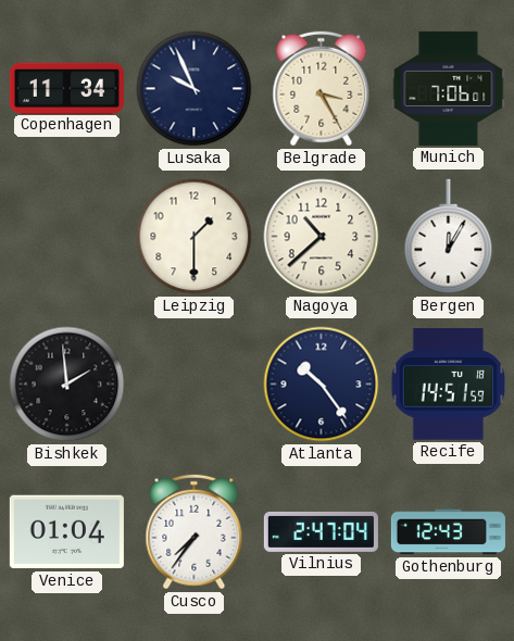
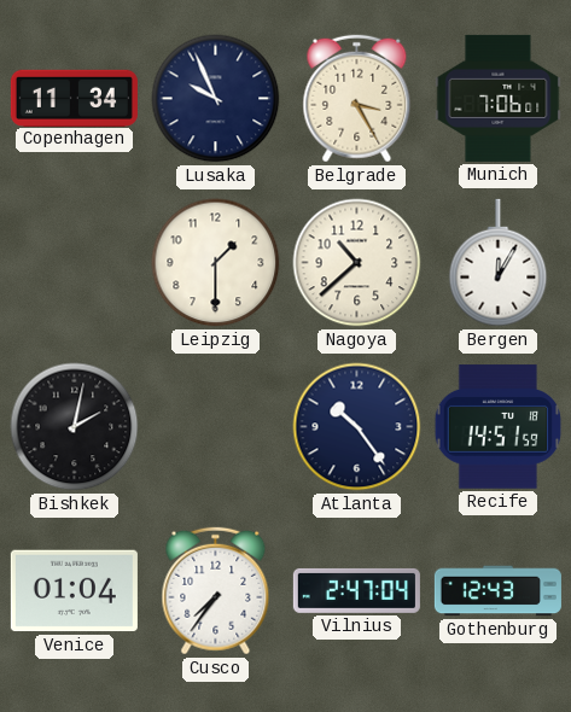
Bishkek: 1:59 -> 2:02
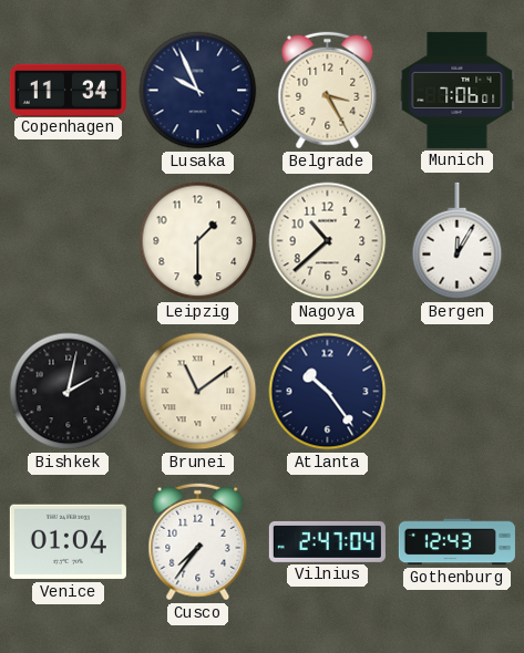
Brunei: none -> 11:09
Recife: 14:51 -> none
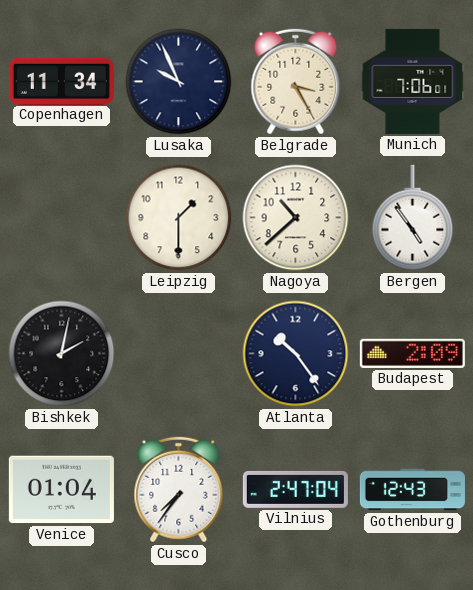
Bergen: 12:05 -> 4:54
Brunei: 11:09 -> none
Budapest: none -> 2:09
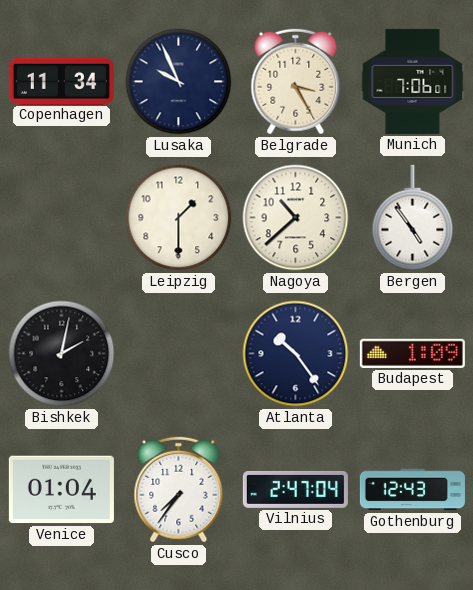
Budapest: 2:09 -> 1:09
